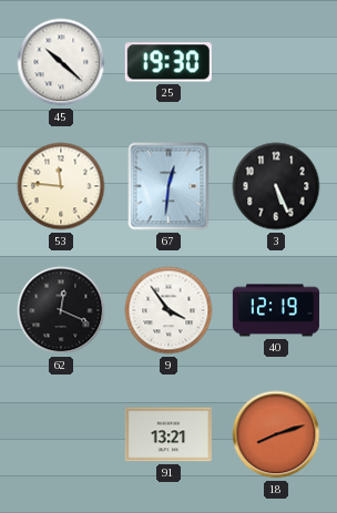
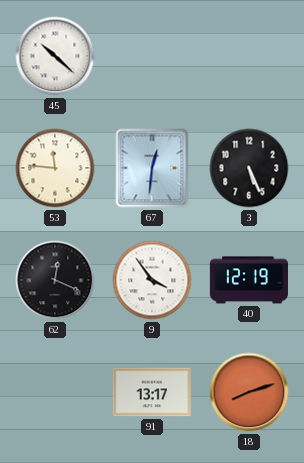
25: 19:30 -> none
91: 13:21 -> 13:17
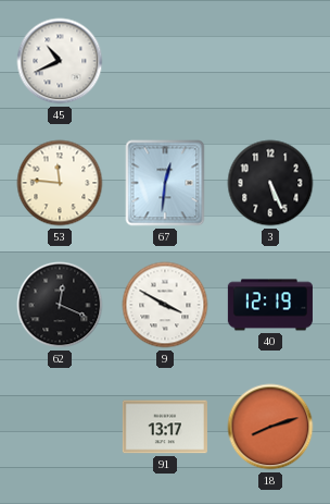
45: 10:22 -> 10:41
9: 3:54 -> 3:50
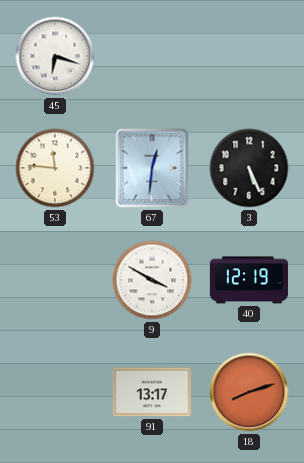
45: 10:41 -> 6:18
62: 12:19 -> none
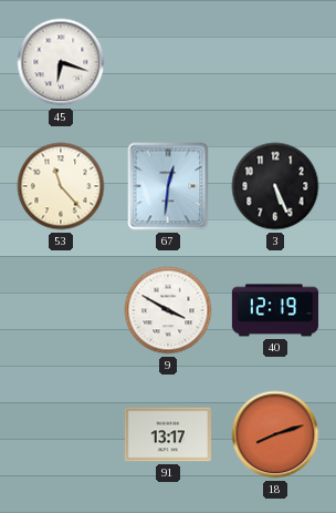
53: 11:46 -> 11:23
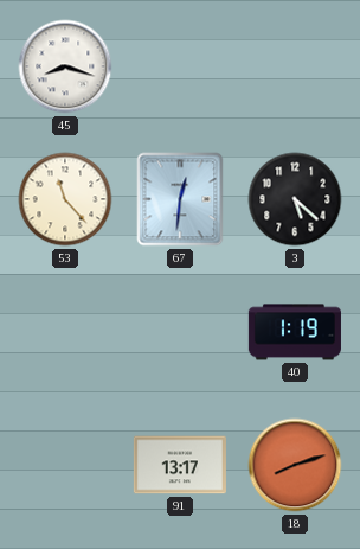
45: 6:18 -> 8:18
3: 5:26 -> 5:22
9: 3:50 -> none
40: 12:19 -> 1:19
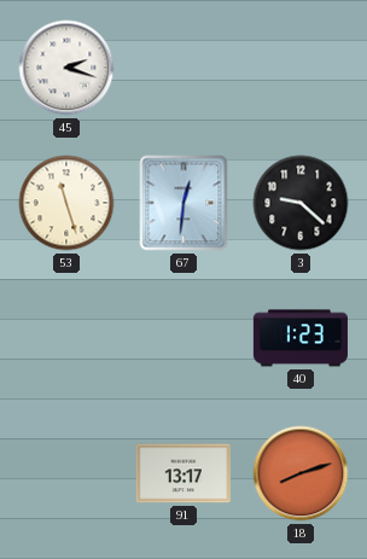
45: 8:18 -> 2:18
53: 11:23 -> 11:27
3: 5:22 -> 9:22
40: 1:19 -> 1:23
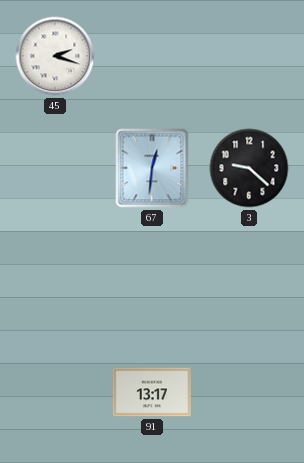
53: 11:27 -> none
40: 1:23 -> none
18: 8:12 -> none
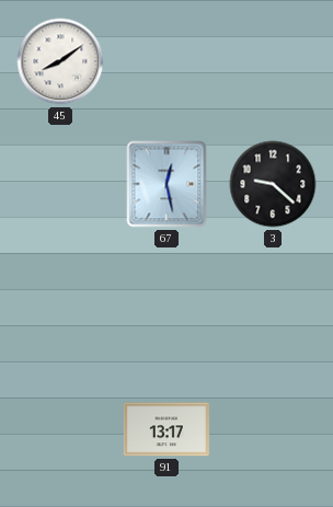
45: 2:18 -> 8:09
67: 12:31 -> 12:28
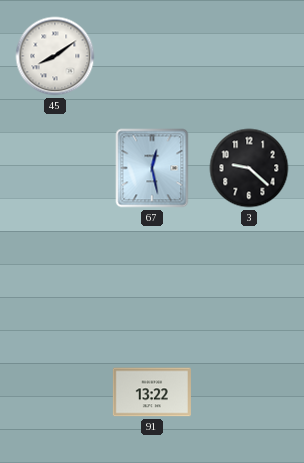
91: 13:17 -> 13:22
